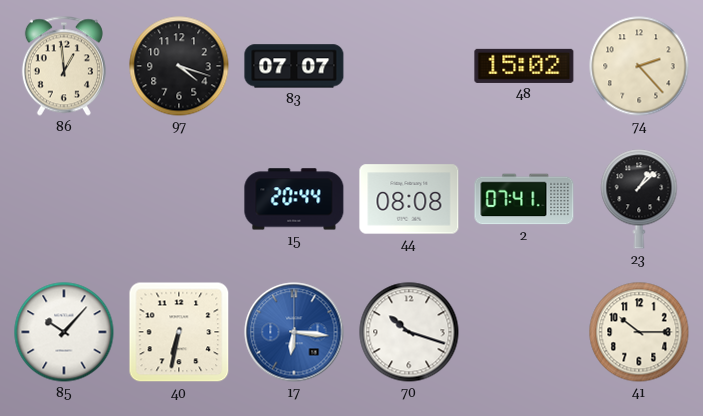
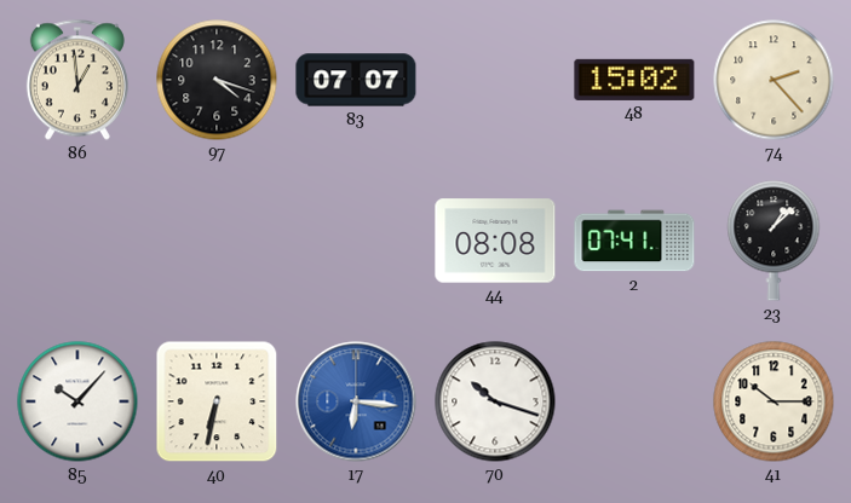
15: 20:44 -> none
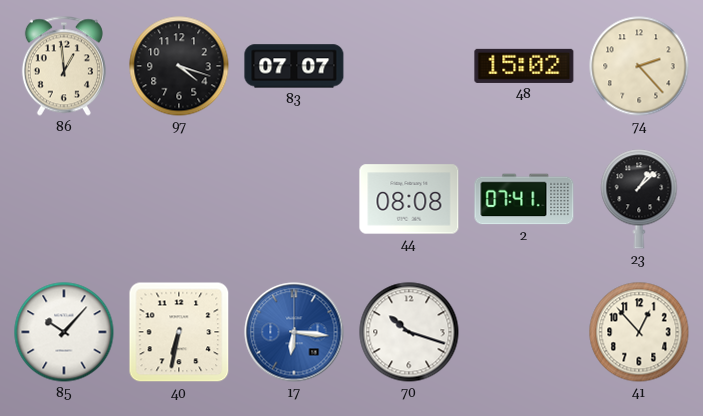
41: 10:15 -> 12:53
